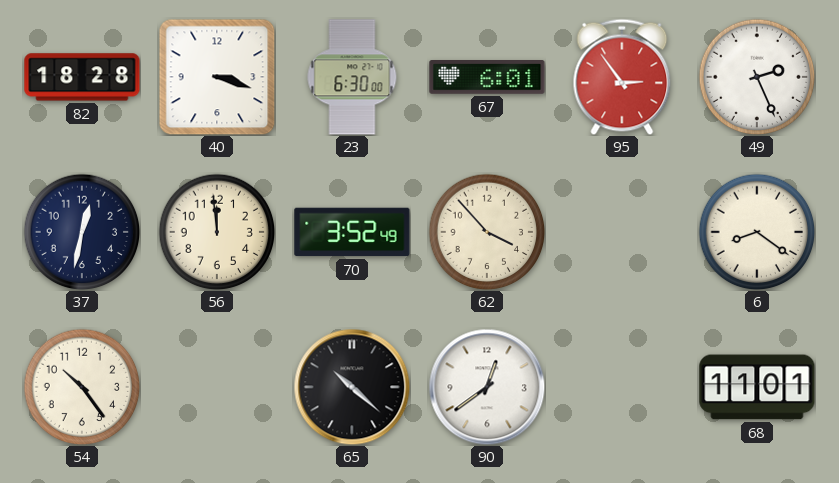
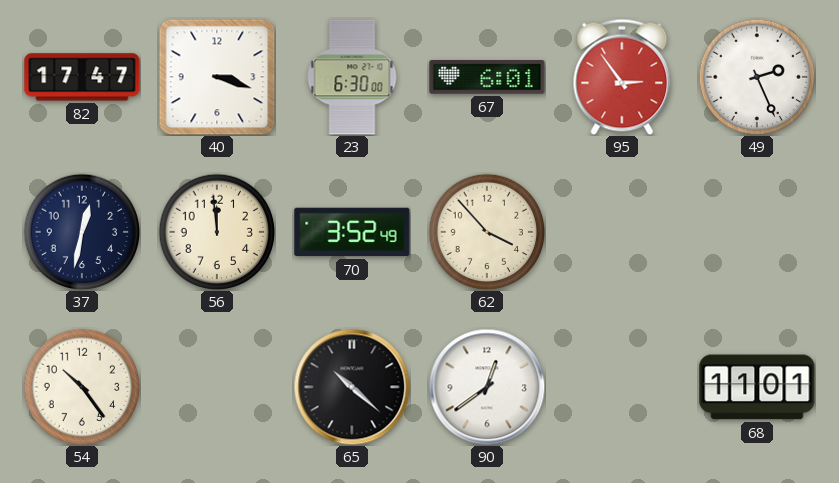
82: 18:28 -> 17:47
6: 8:21 -> none
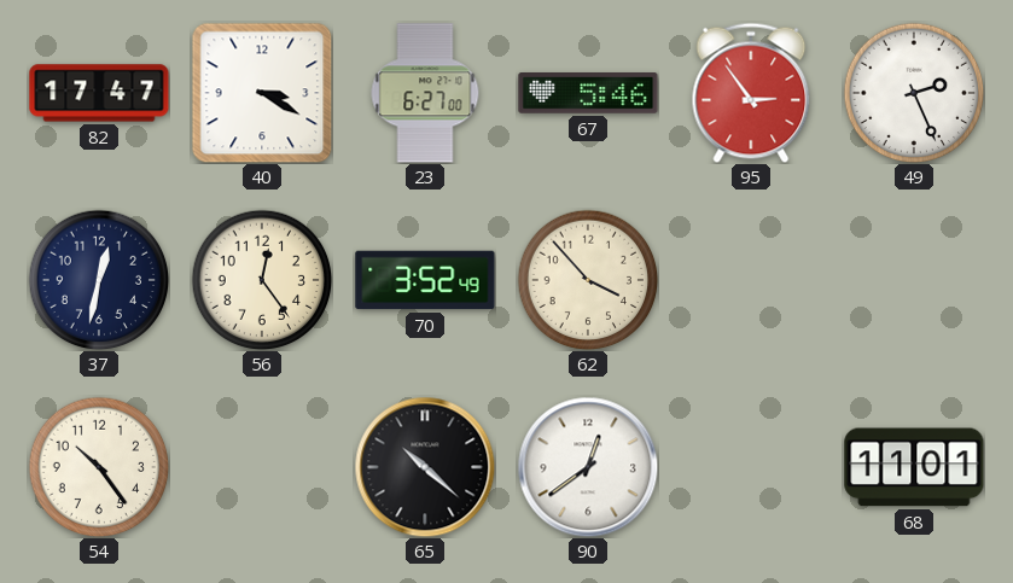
40: 3:18 -> 3:20
23: 6:30 -> 6:27
67: 6:01 -> 5:46
56: 11:59 -> 12:24
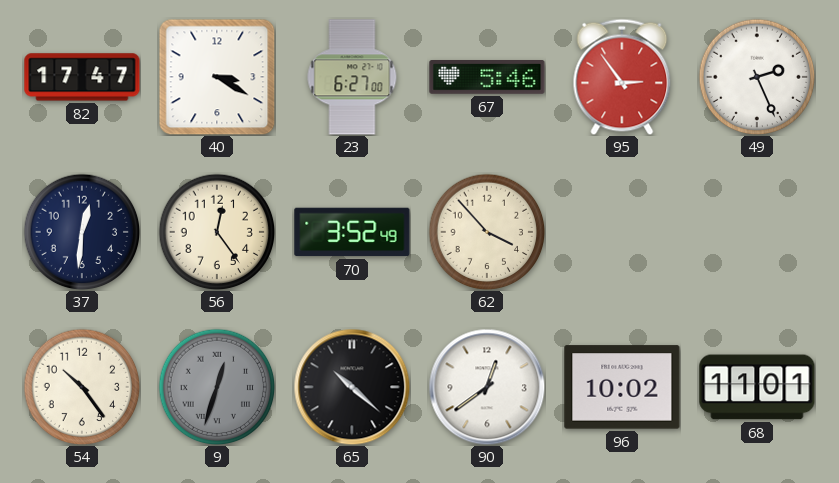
37: 12:32 -> 12:31
9: none -> 12:33
96: none -> 10:02
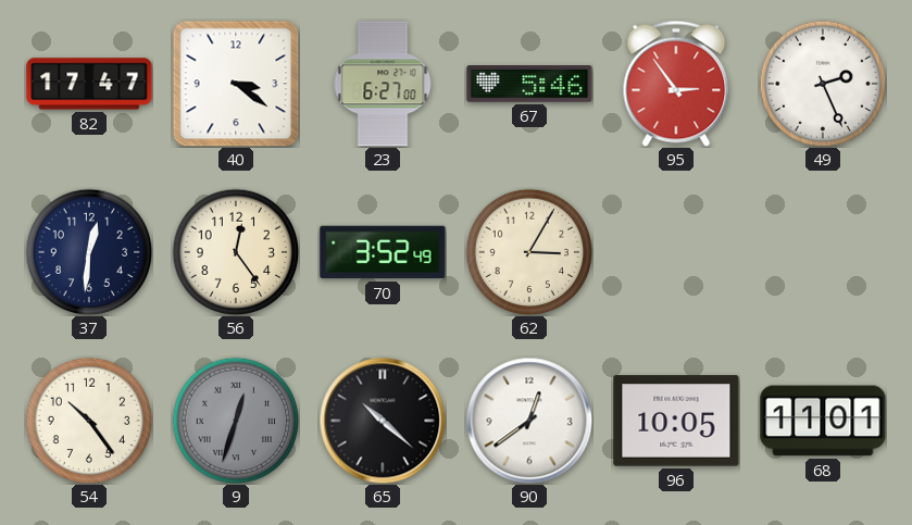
40: 3:20 -> 3:21
62: 3:53 -> 3:05
96: 10:02 -> 10:05
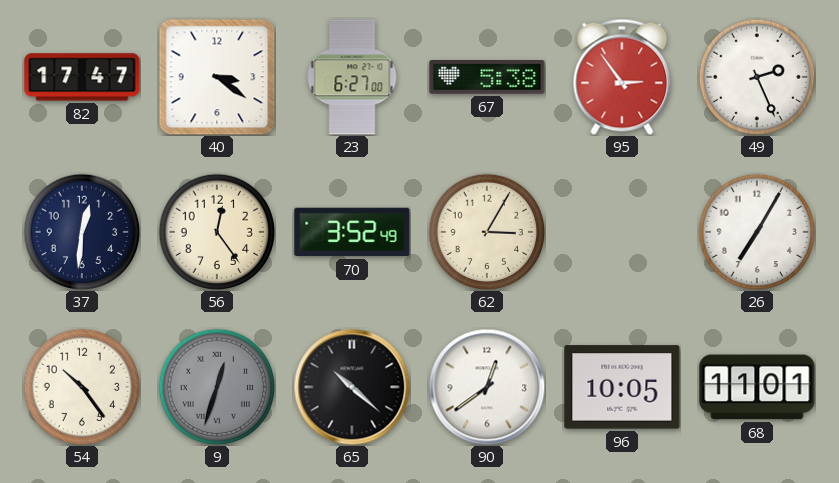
67: 5:46 -> 5:38
26: none -> 7:05
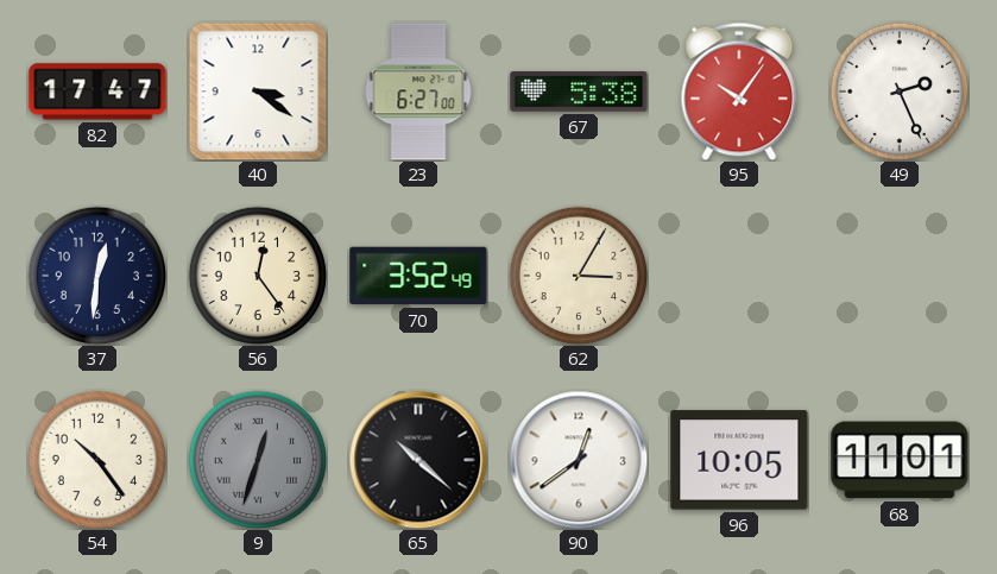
95: 2:54 -> 10:06
26: 7:05 -> none
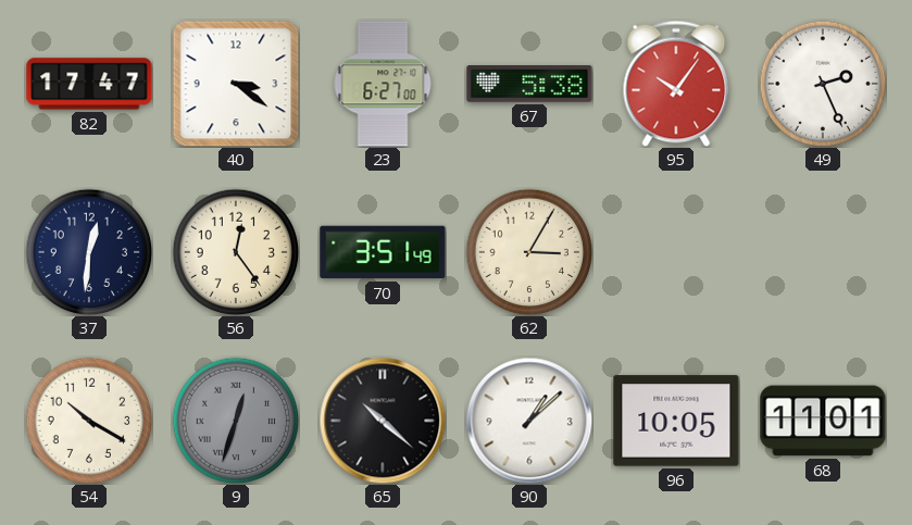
70: 3:52 -> 3:51
54: 10:24 -> 10:20
90: 12:39 -> 1:08
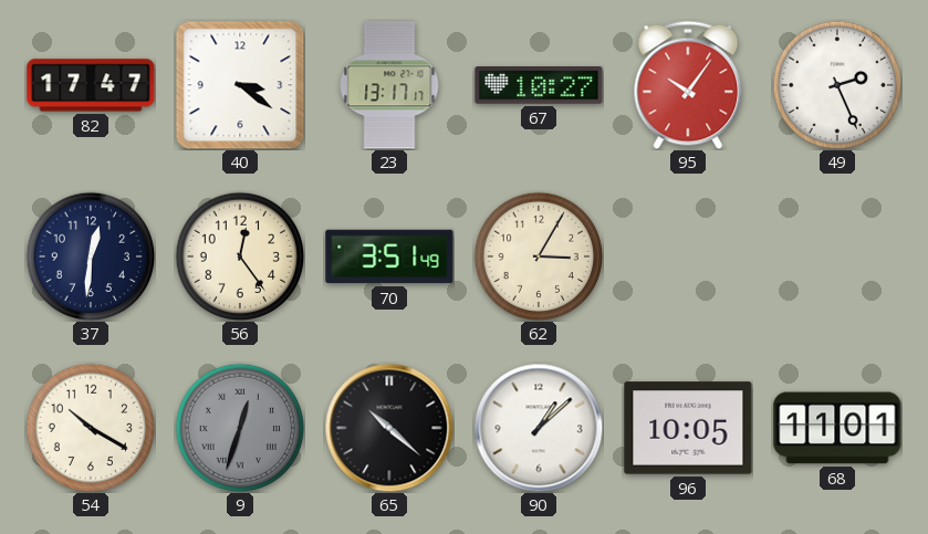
23: 6:27 -> 13:17
67: 5:38 -> 10:27
